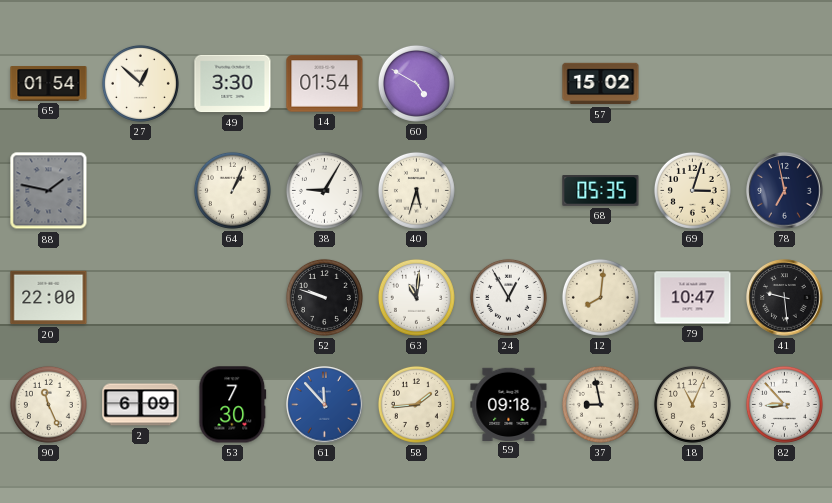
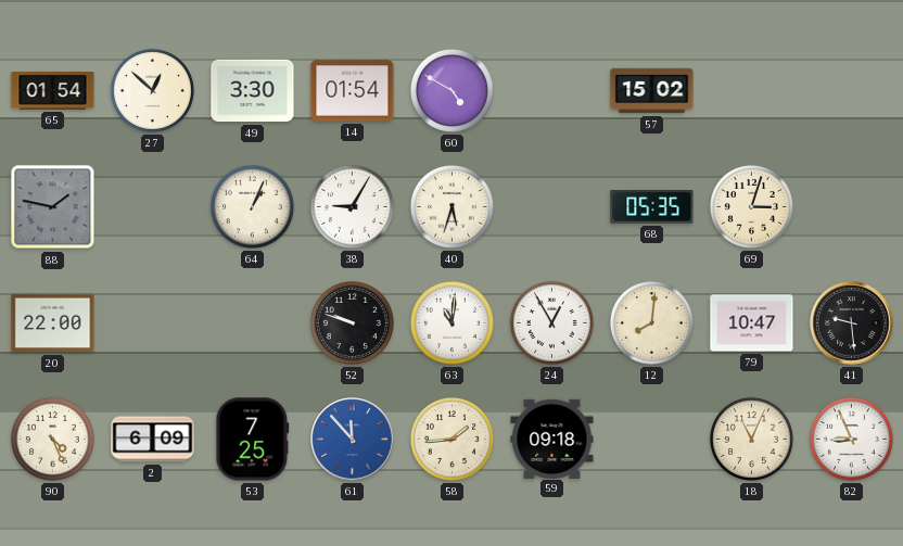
78: 6:58 -> none
90: 11:26 -> 4:26
53: 7:30 -> 7:25
37: 8:58 -> none
82: 8:53 -> 8:56
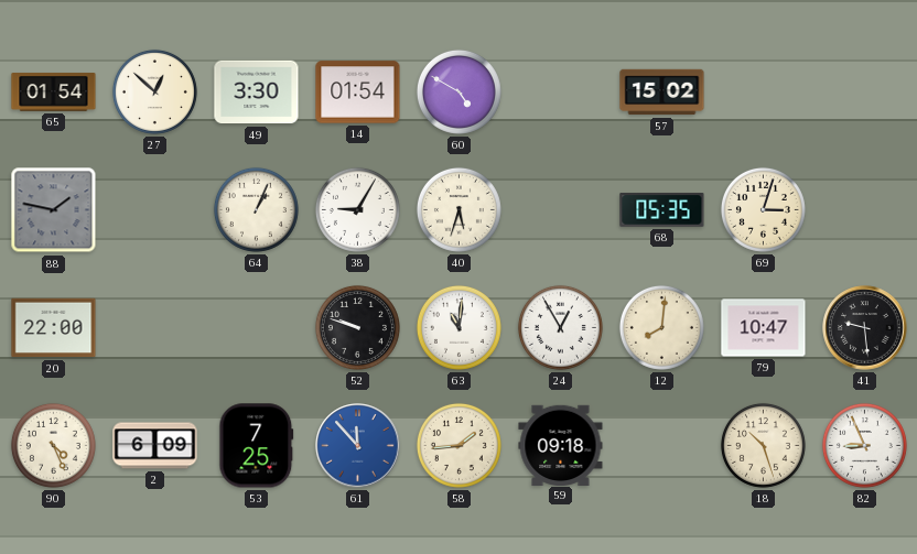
18: 11:04 -> 10:27
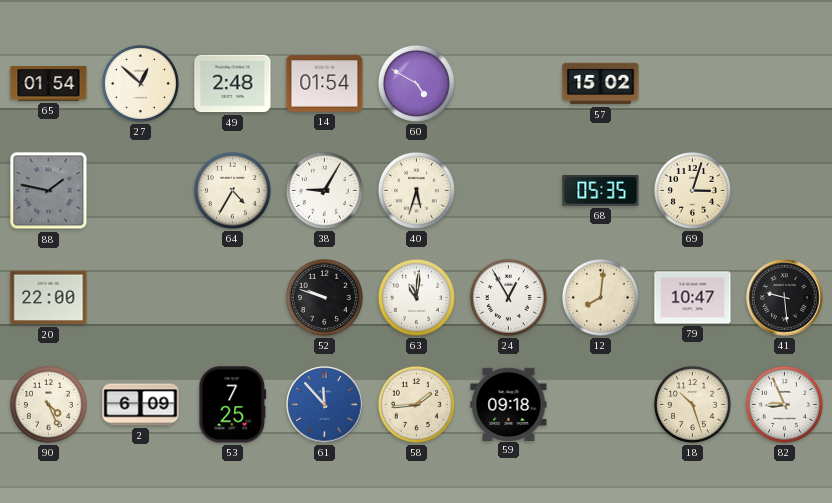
49: 3:30 -> 2:48
64: 1:04 -> 4:35
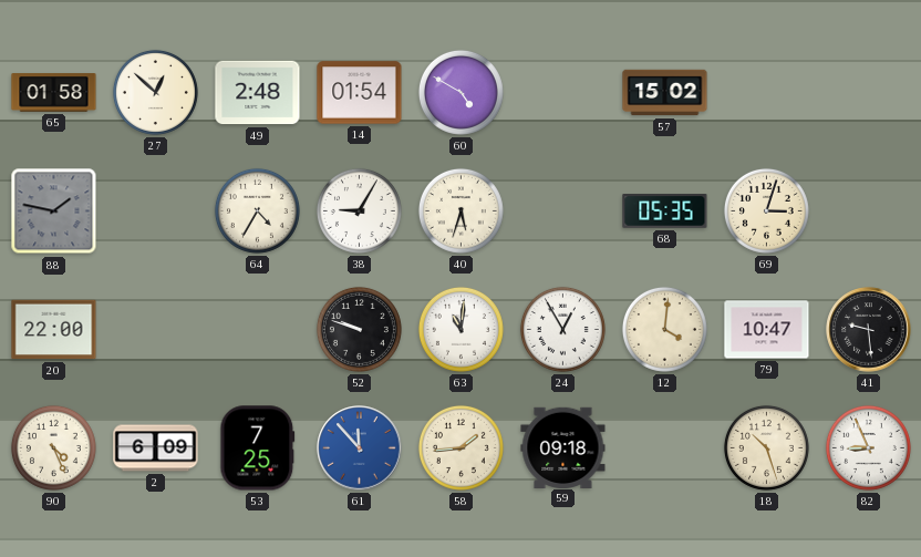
65: 01:54 -> 01:58
12: 8:01 -> 4:01
